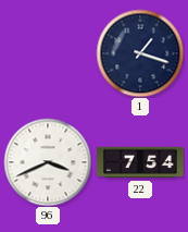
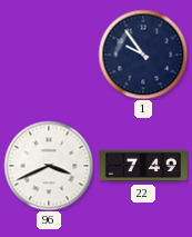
1: 1:18 -> 9:54
22: 7:54 -> 7:49
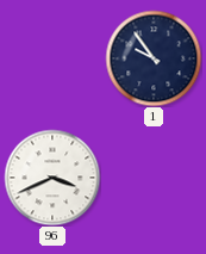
22: 7:49 -> none
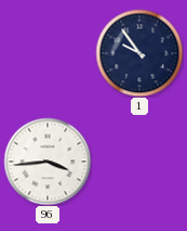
96: 3:41 -> 3:44
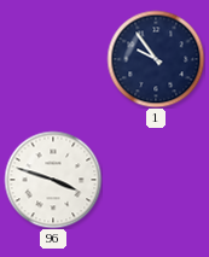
96: 3:44 -> 3:48
